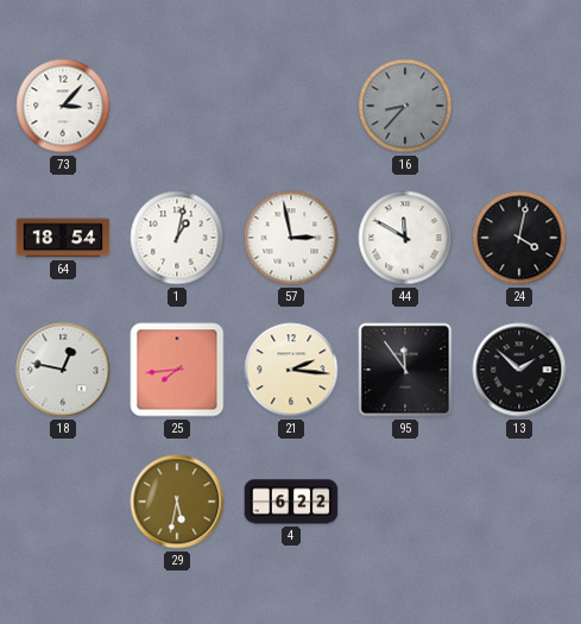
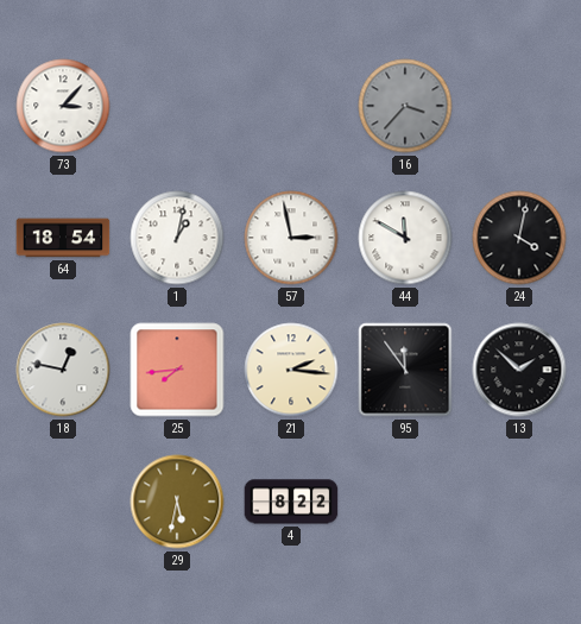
16: 8:37 -> 3:37
4: 6:22 -> 8:22
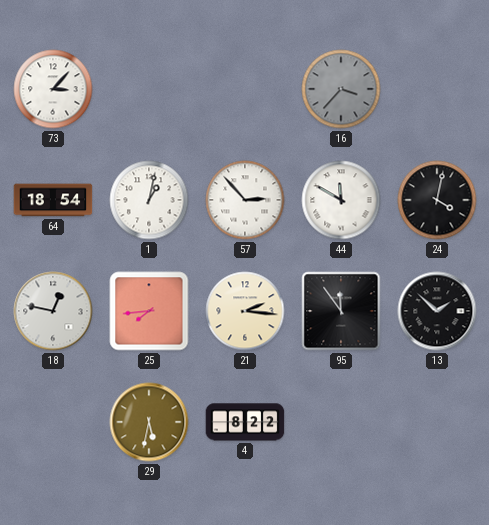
57: 2:58 -> 2:53
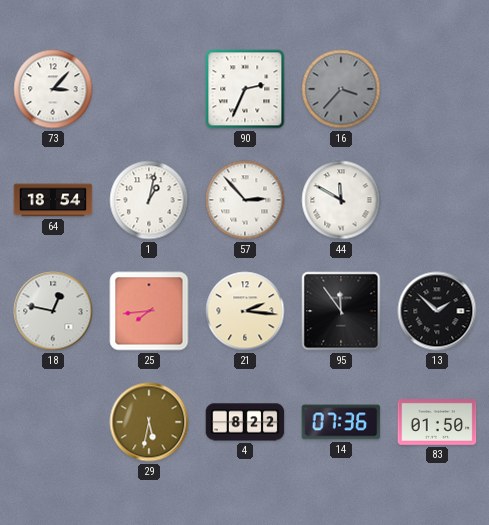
90: none -> 2:34
24: 4:02 -> none
14: none -> 07:36
83: none -> 01:50
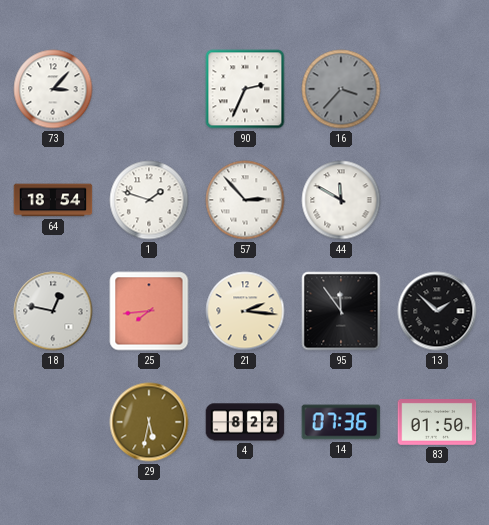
1: 1:02 -> 1:48
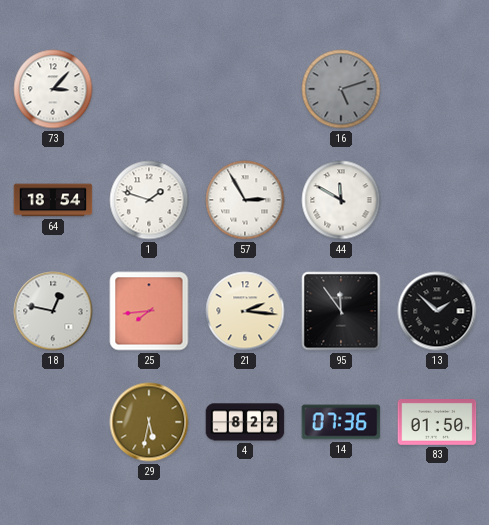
90: 2:34 -> none
16: 3:37 -> 5:12
57: 2:53 -> 2:55
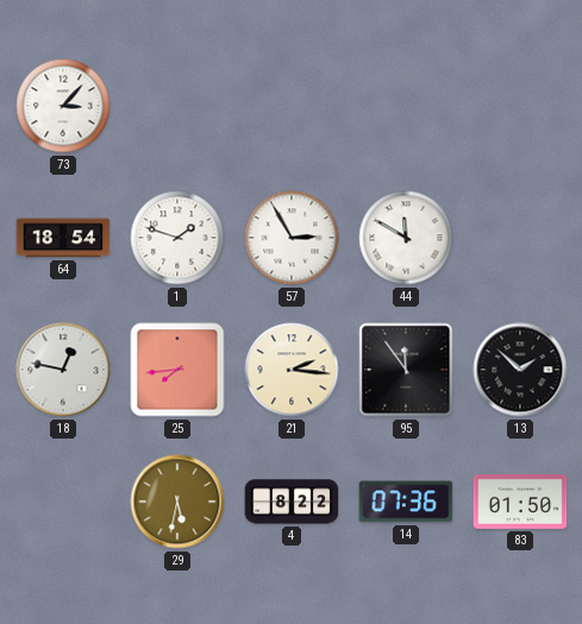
16: 5:12 -> none
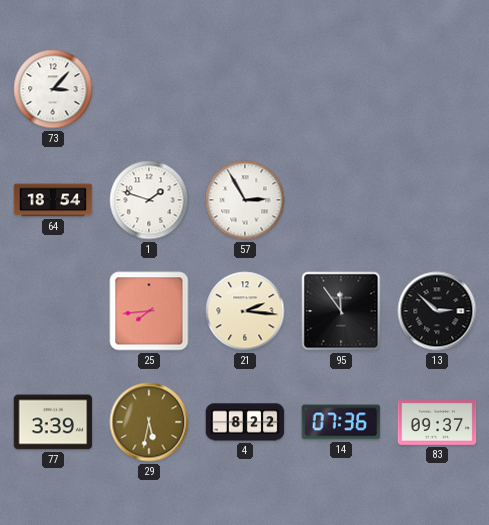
44: 11:50 -> none
18: 12:47 -> none
13: 1:52 -> 2:52
77: none -> 3:39
83: 01:50 -> 09:37
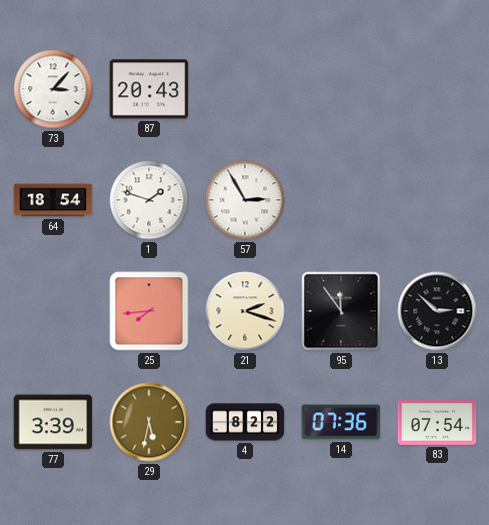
87: none -> 20:43
21: 2:16 -> 2:18
83: 09:37 -> 07:54
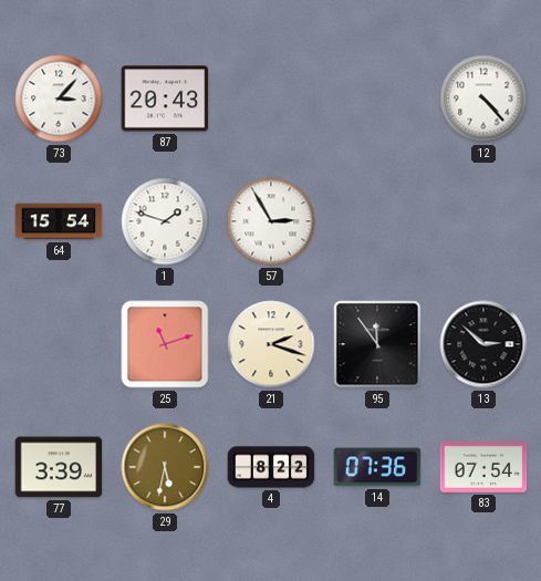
12: none -> 4:23
64: 18:54 -> 15:54
25: 7:44 -> 11:12
